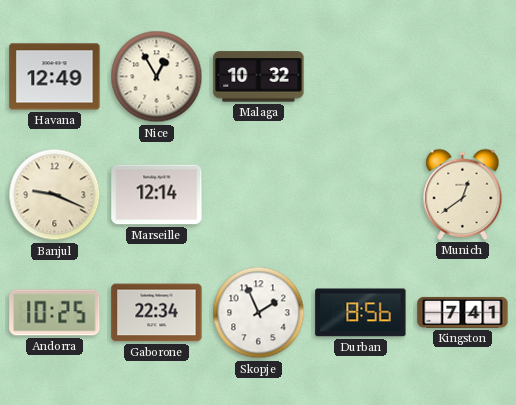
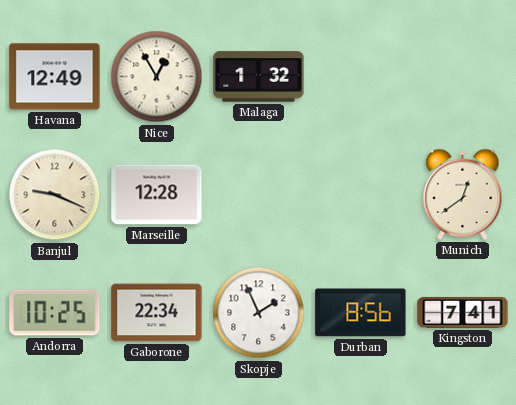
Malaga: 10:32 -> 1:32
Marseille: 12:14 -> 12:28
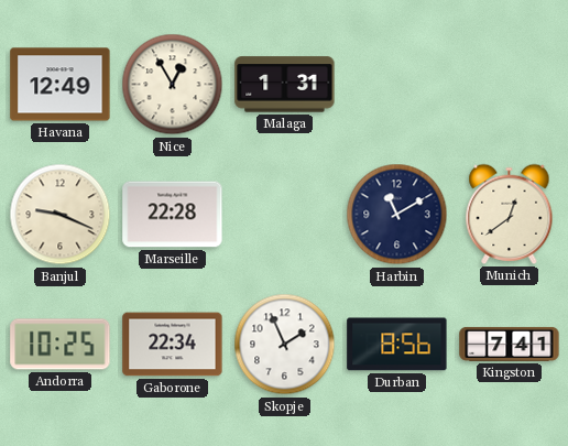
Malaga: 1:32 -> 1:31
Marseille: 12:28 -> 22:28
Harbin: none -> 11:10
